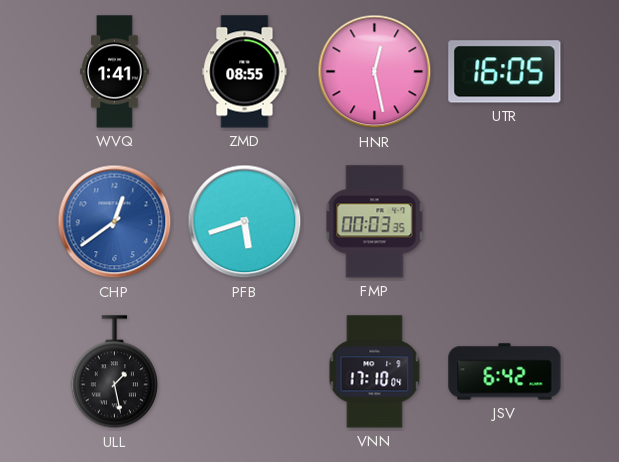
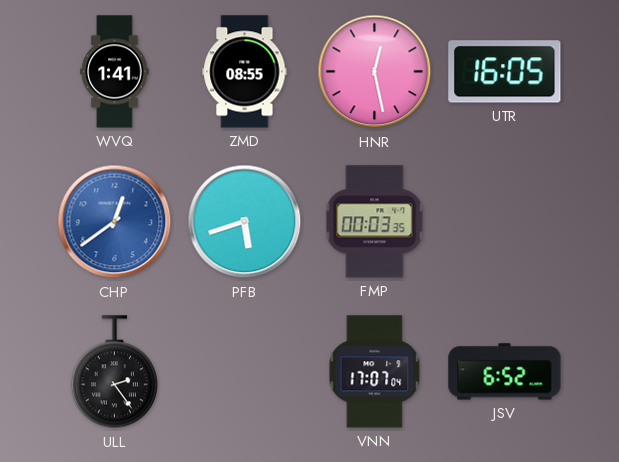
ULL: 1:28 -> 2:24
VNN: 17:10 -> 17:07
JSV: 6:42 -> 6:52
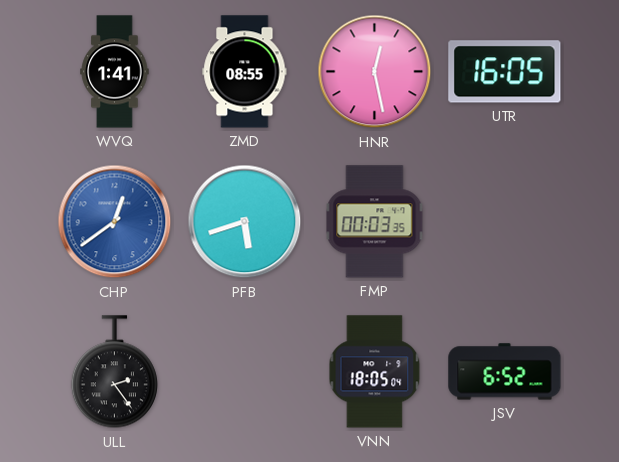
VNN: 17:07 -> 18:05
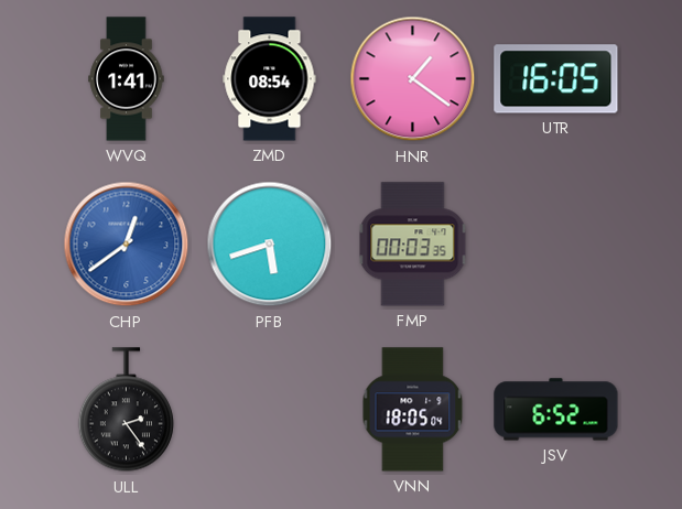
ZMD: 08:55 -> 08:54
HNR: 12:28 -> 1:21
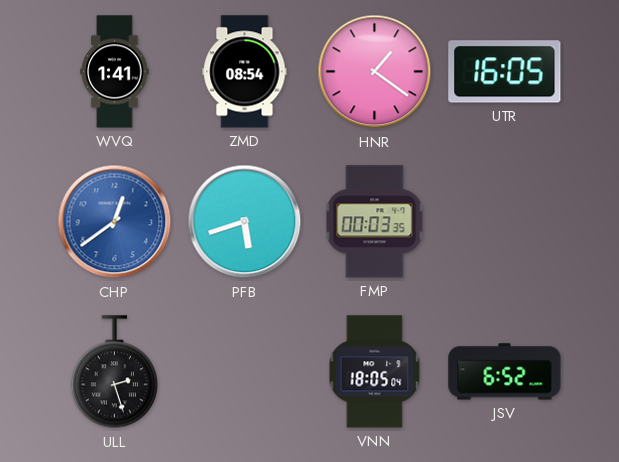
ULL: 2:24 -> 2:27
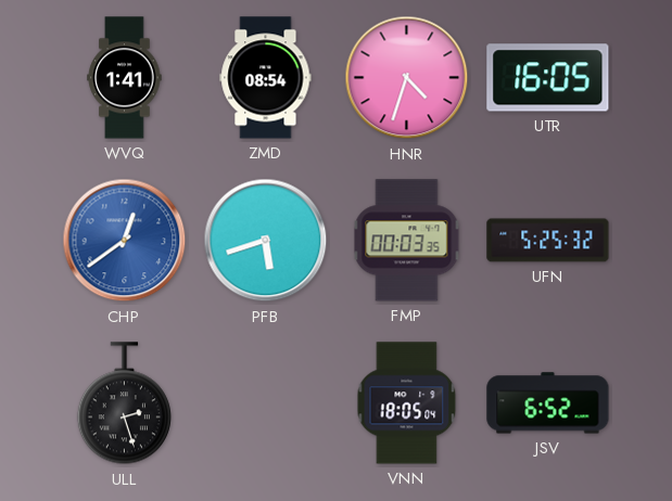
HNR: 1:21 -> 4:33
UFN: none -> 5:25
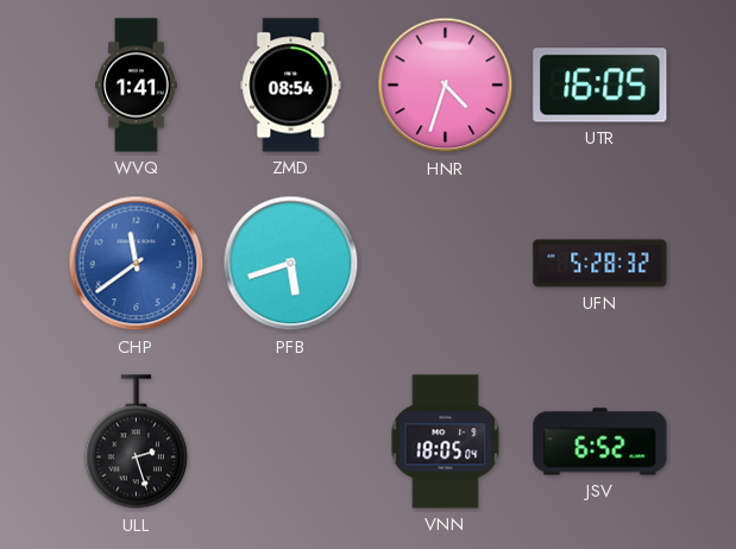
CHP: 12:39 -> 11:39
FMP: 00:03 -> none
UFN: 5:25 -> 5:28
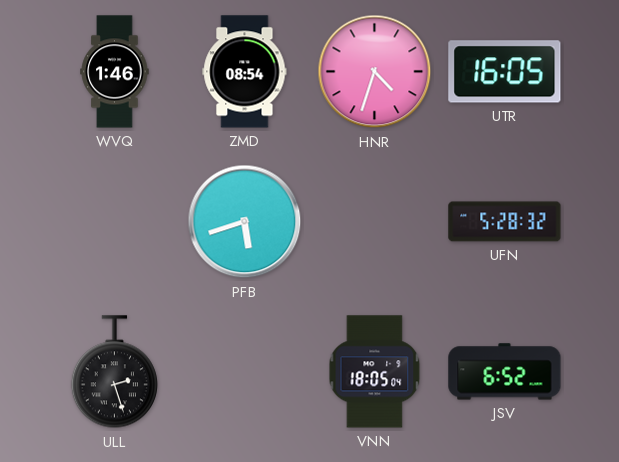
WVQ: 1:41 -> 1:46
CHP: 11:39 -> none
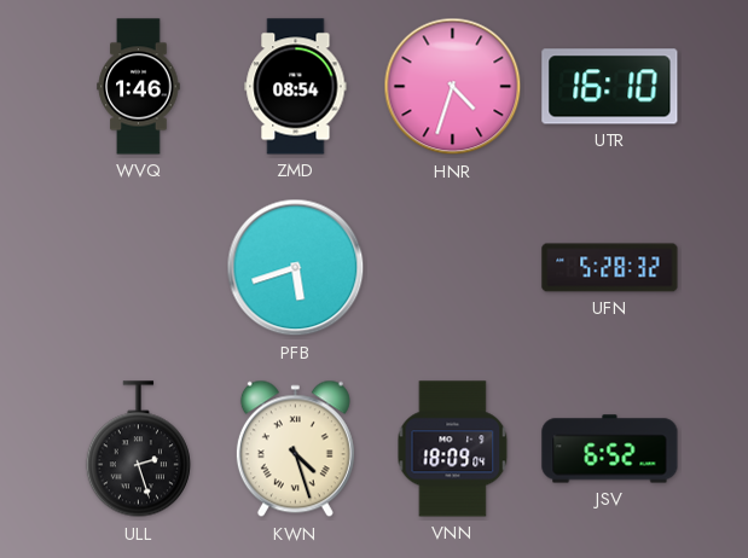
UTR: 16:05 -> 16:10
KWN: none -> 4:27
VNN: 18:05 -> 18:09
